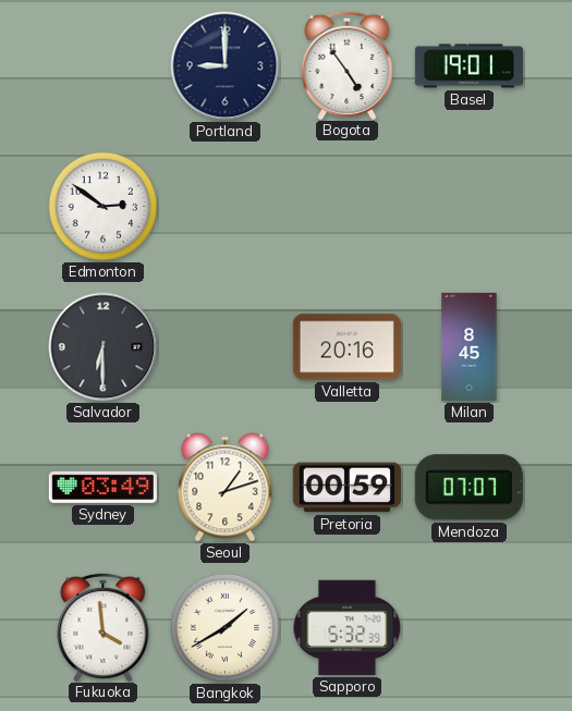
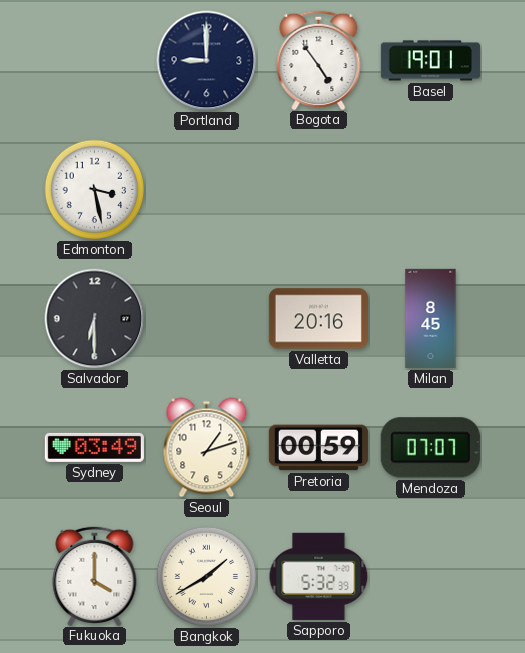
Edmonton: 2:51 -> 3:28
Fukuoka: 3:59 -> 4:00
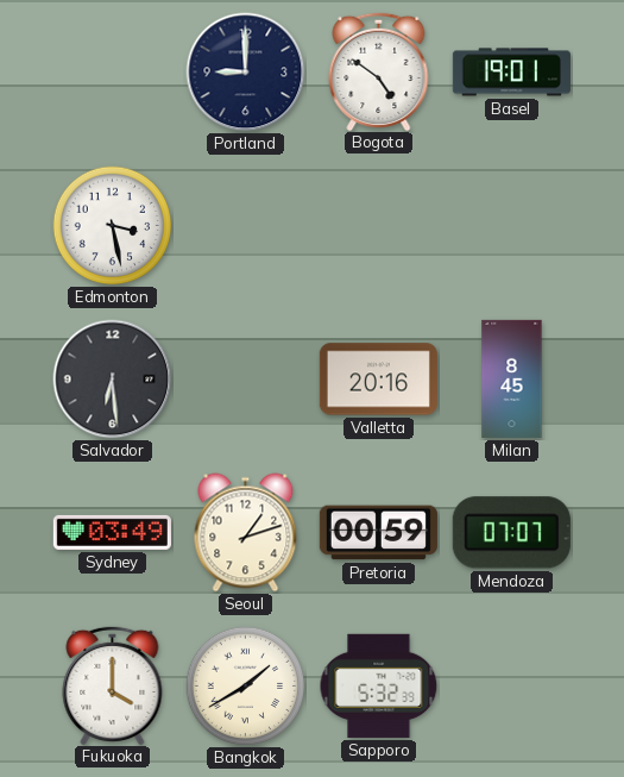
Bogota: 4:54 -> 4:51
Salvador: 6:30 -> 6:29
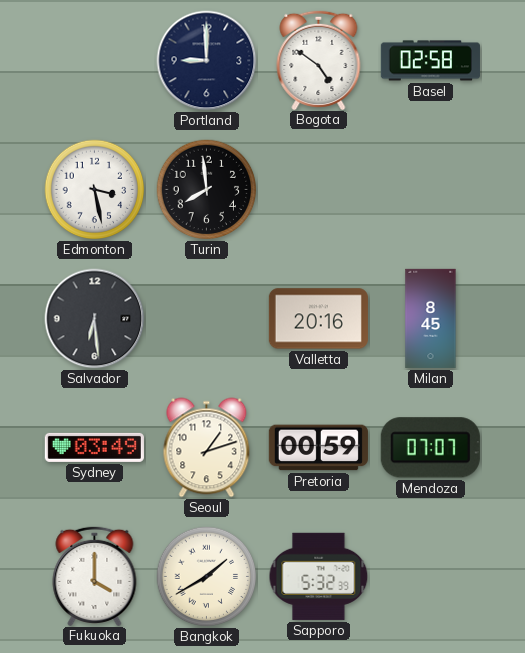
Basel: 19:01 -> 02:58
Turin: none -> 7:59
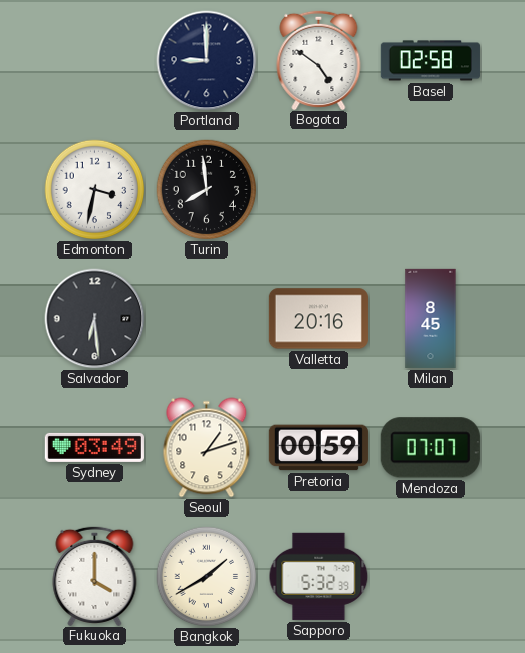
Edmonton: 3:28 -> 3:32
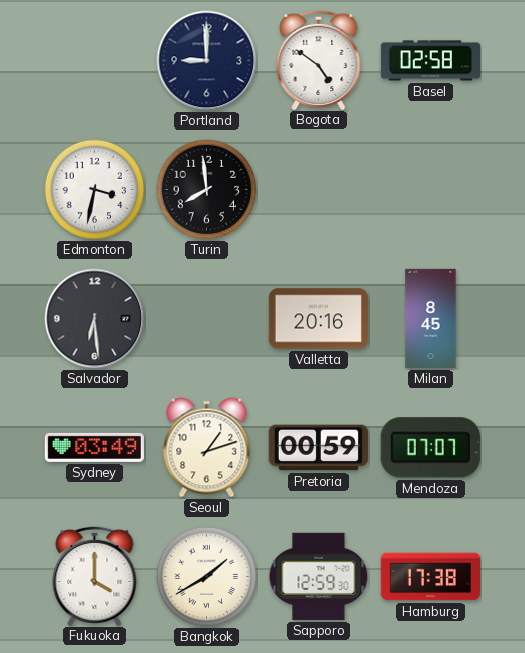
Sapporo: 5:32 -> 12:59
Hamburg: none -> 17:38
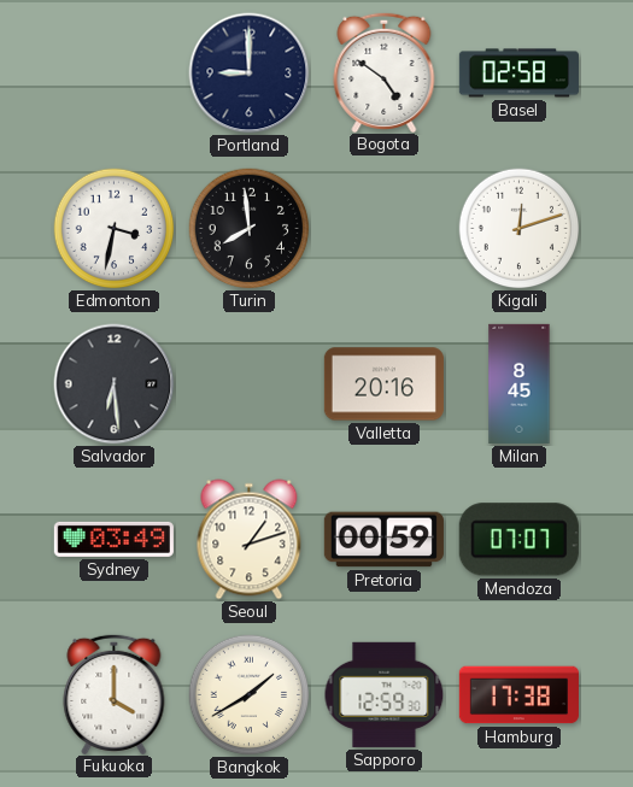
Kigali: none -> 12:12
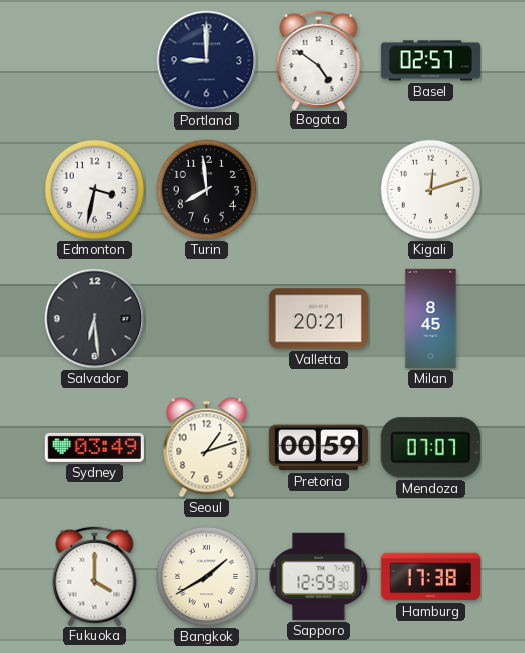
Basel: 02:58 -> 02:57
Valletta: 20:16 -> 20:21
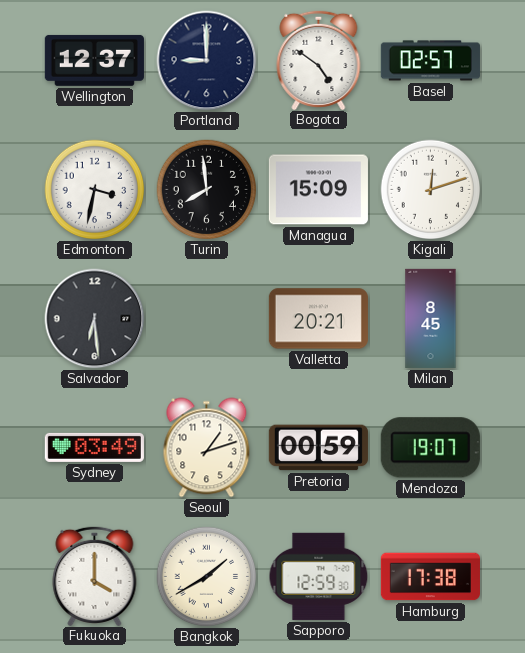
Wellington: none -> 12:37
Managua: none -> 15:09
Mendoza: 07:07 -> 19:07
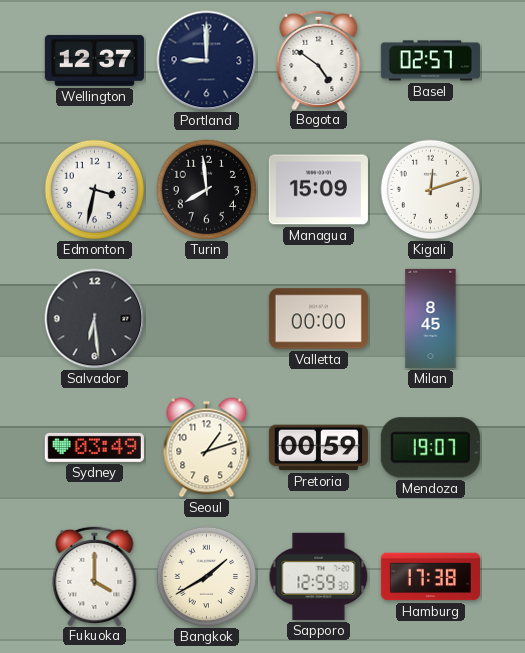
Valletta: 20:21 -> 00:00
